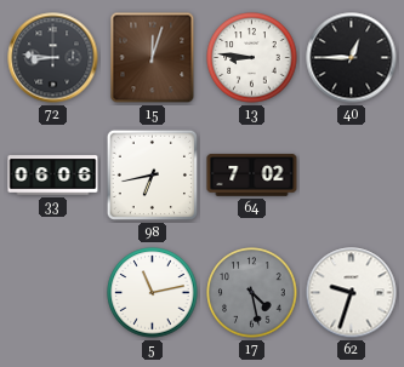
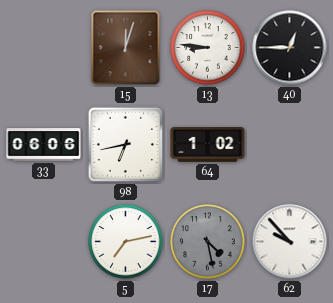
72: 8:46 -> none
64: 7:02 -> 1:02
5: 11:13 -> 7:13
62: 9:33 -> 9:53
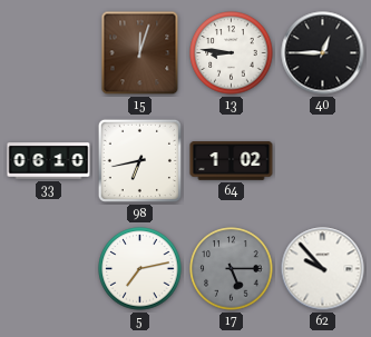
33: 06:06 -> 06:10
17: 4:28 -> 5:15
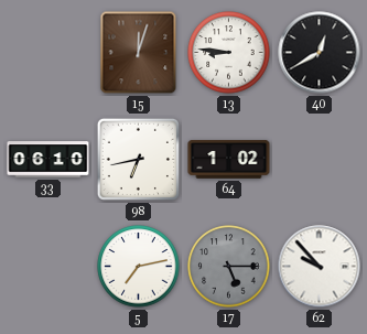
40: 12:45 -> 12:40
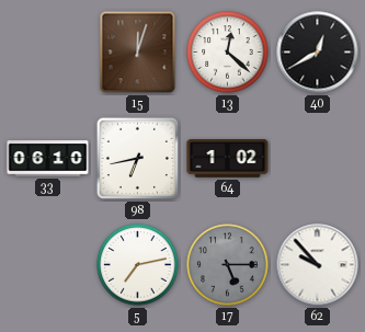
13: 8:46 -> 12:22
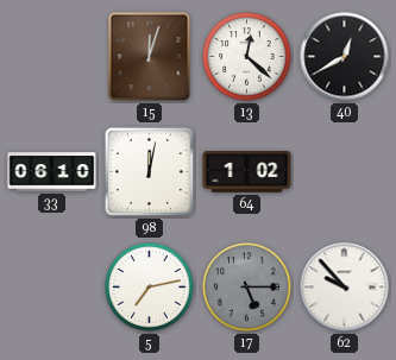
98: 6:43 -> 12:02
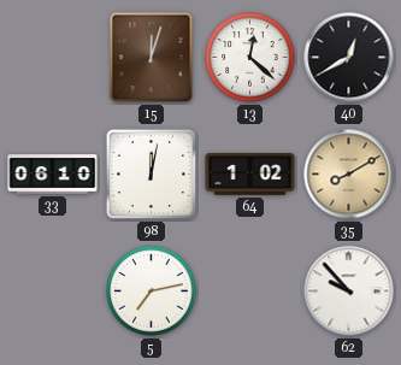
35: none -> 8:10
17: 5:15 -> none
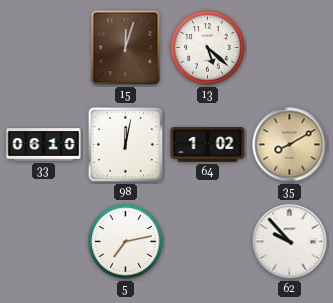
13: 12:22 -> 5:22
40: 12:40 -> none
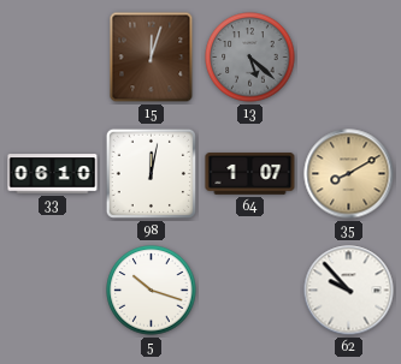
13 dial: white -> grey
64: 1:02 -> 1:07
5: 7:13 -> 10:18
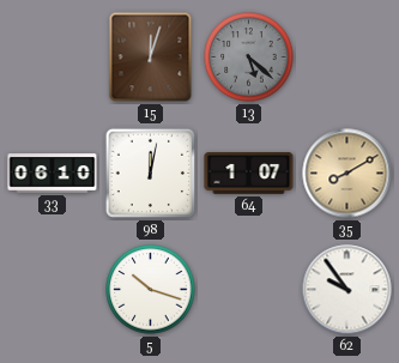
62: 9:53 -> 9:54
